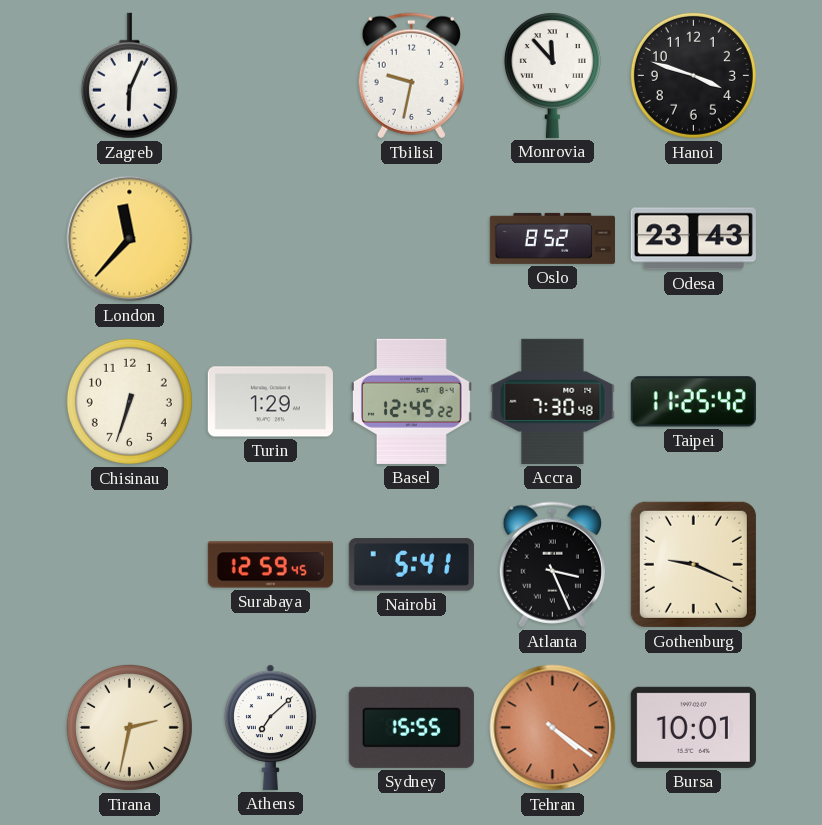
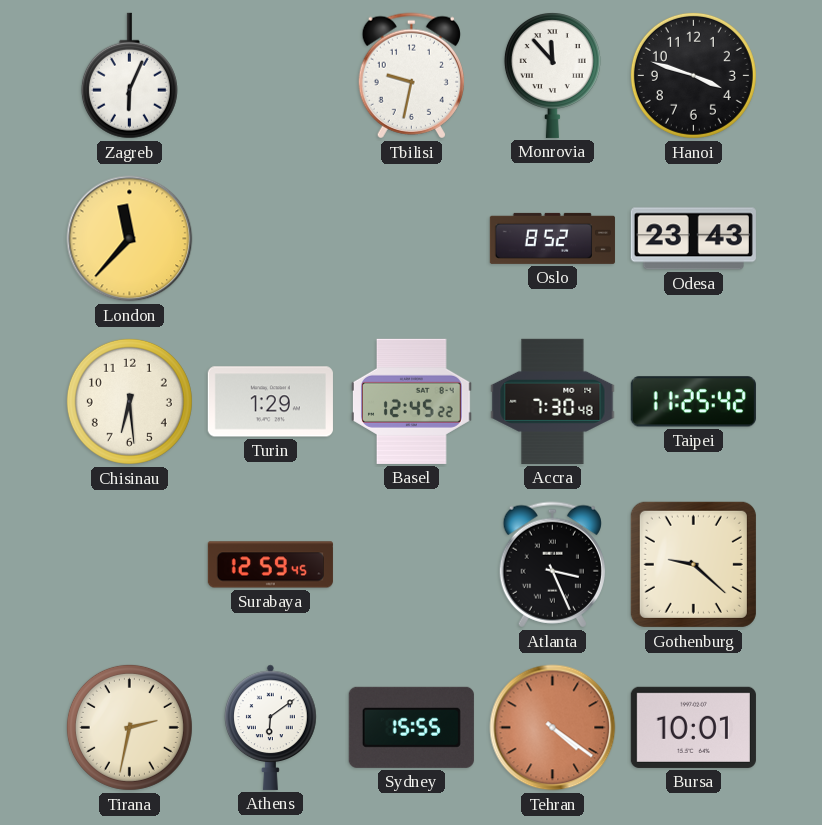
Chisinau: 6:33 -> 6:29
Nairobi: 5:41 -> none
Gothenburg: 9:19 -> 9:22
Athens: 7:08 -> 6:09
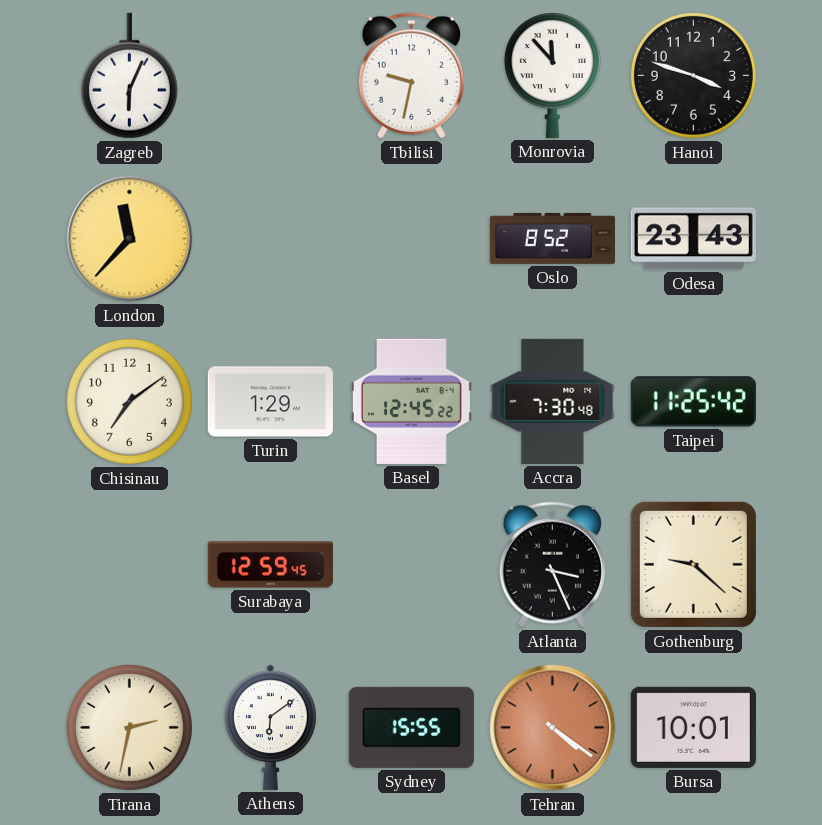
Chisinau: 6:29 -> 7:09
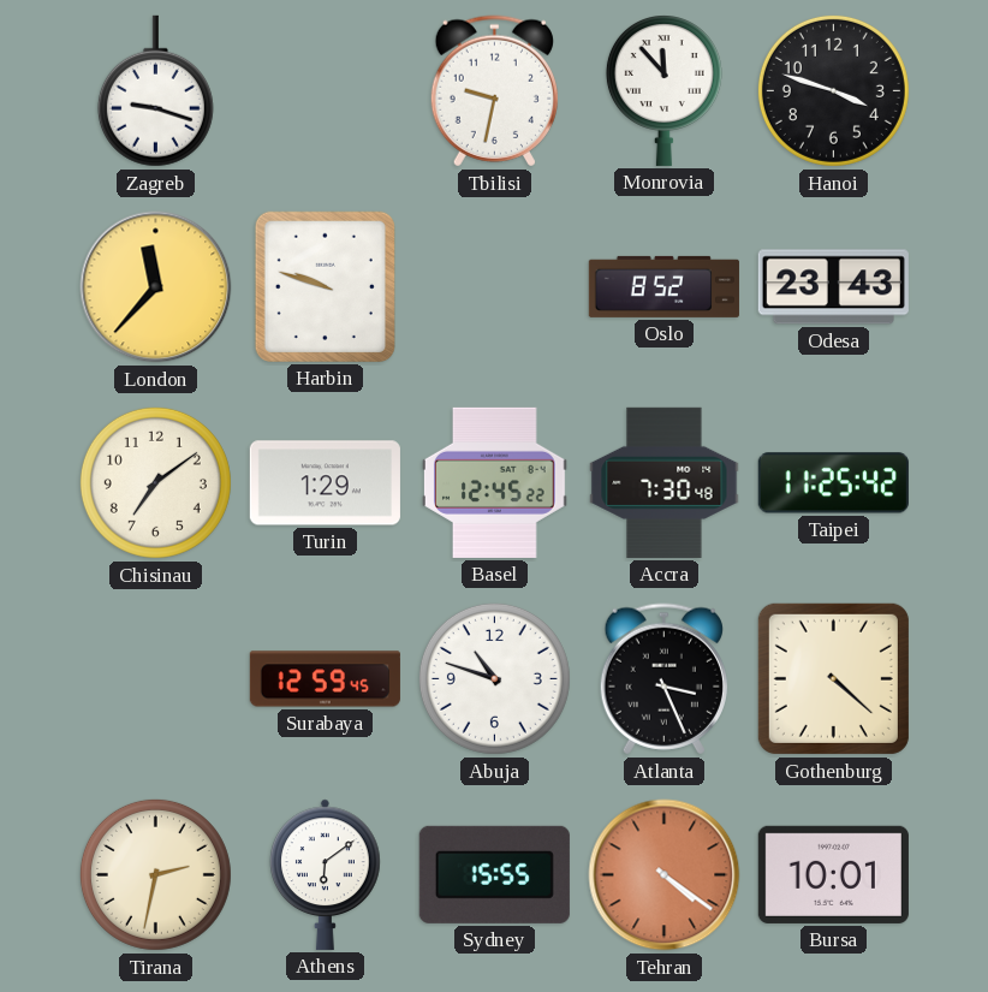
Zagreb: 6:04 -> 9:18
Harbin: none -> 9:48
Abuja: none -> 10:48
Gothenburg: 9:22 -> 4:22
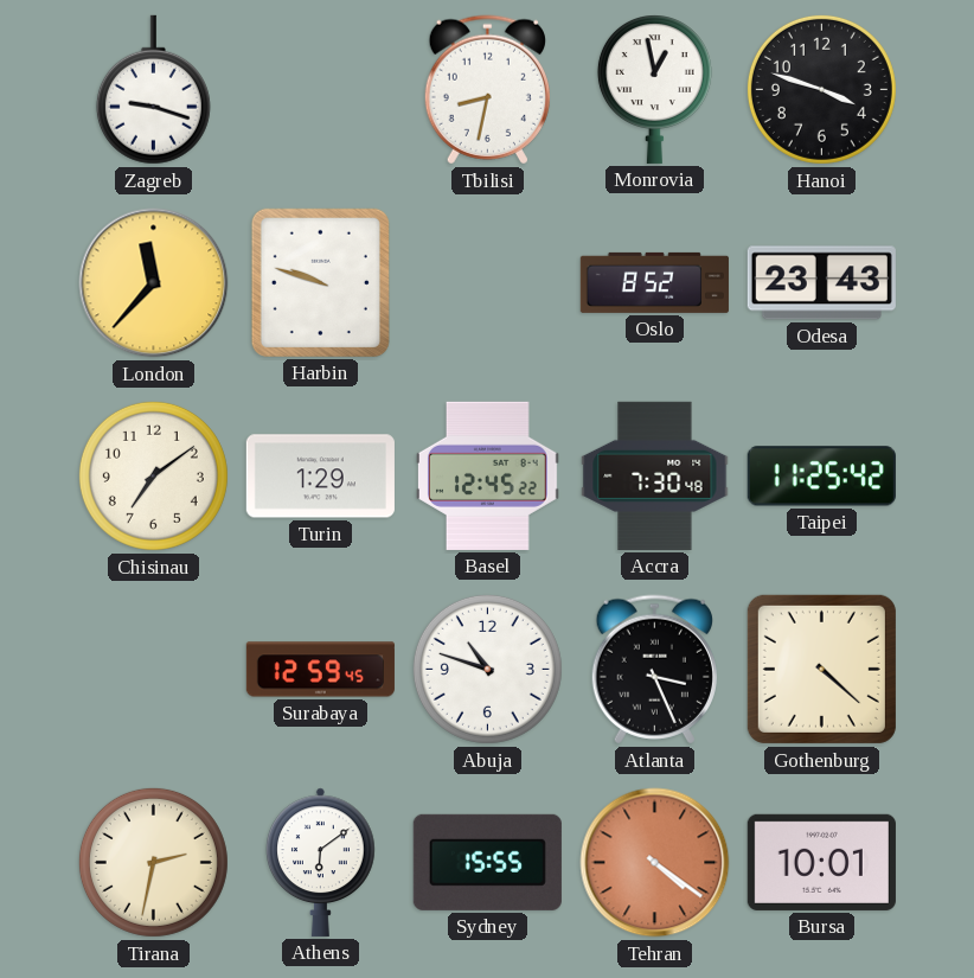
Tbilisi: 9:32 -> 8:32
Monrovia: 11:53 -> 12:58
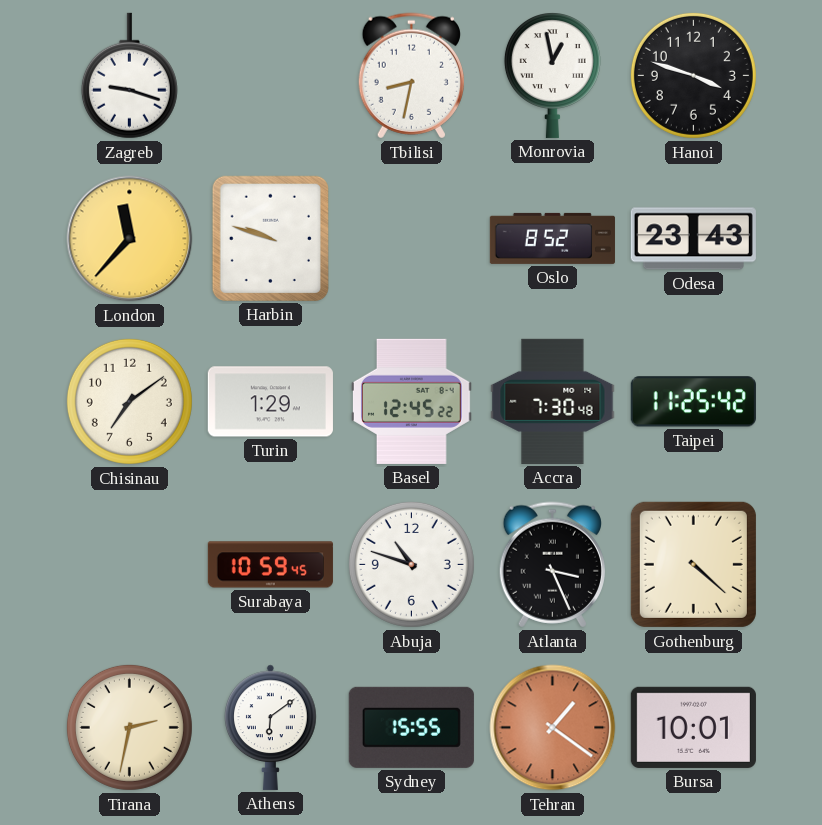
Surabaya: 12:59 -> 10:59
Tehran: 4:21 -> 1:21
